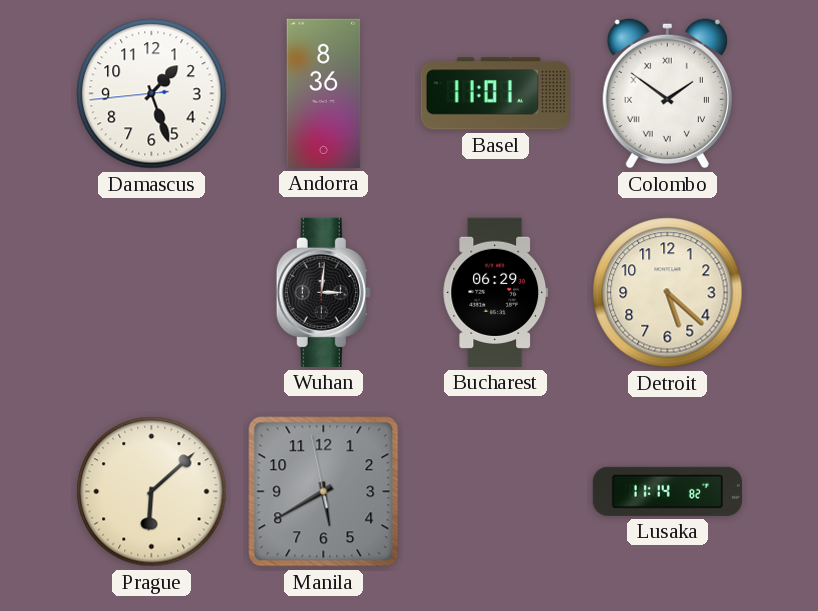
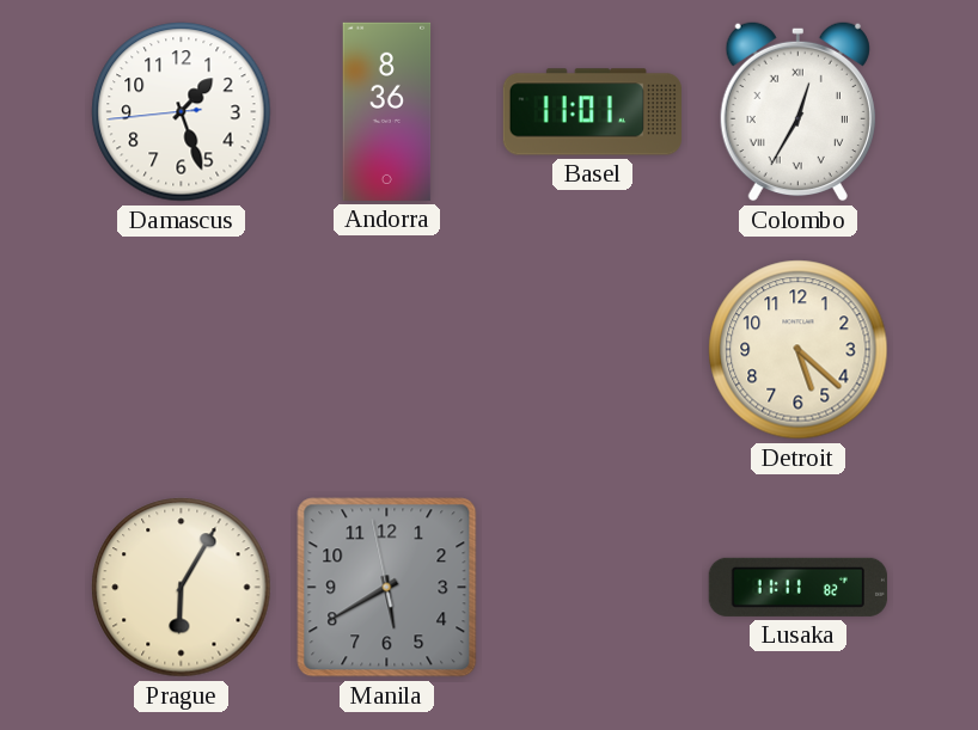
Colombo: 1:51 -> 12:35
Wuhan: 3:01 -> none
Bucharest: 06:29 -> none
Prague: 6:08 -> 6:05
Lusaka: 11:14 -> 11:11
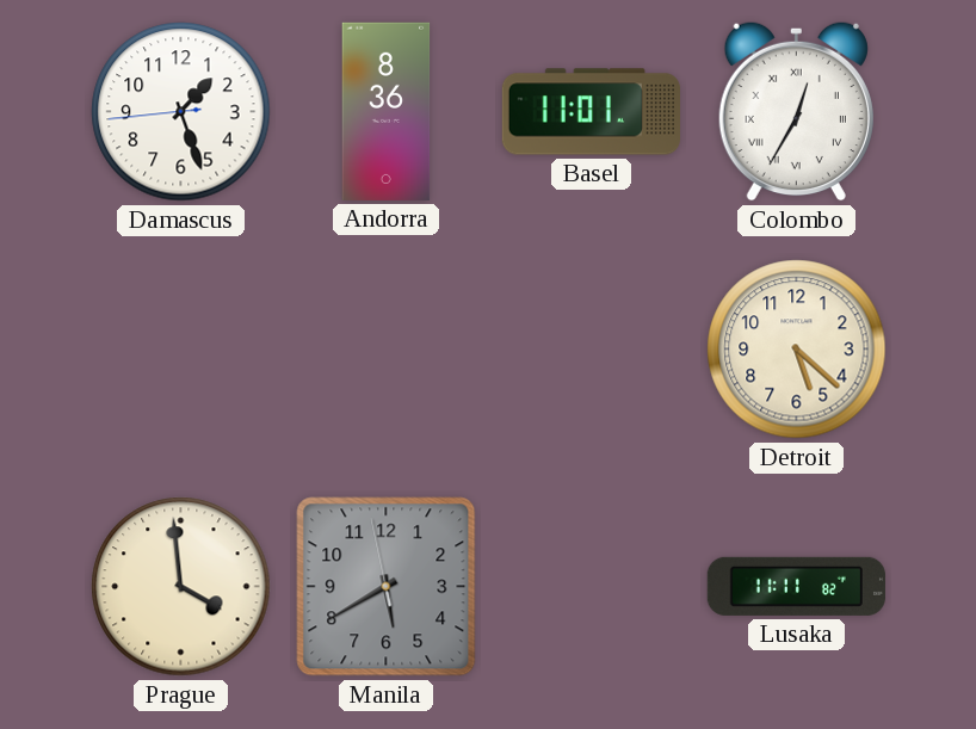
Prague: 6:05 -> 3:59
